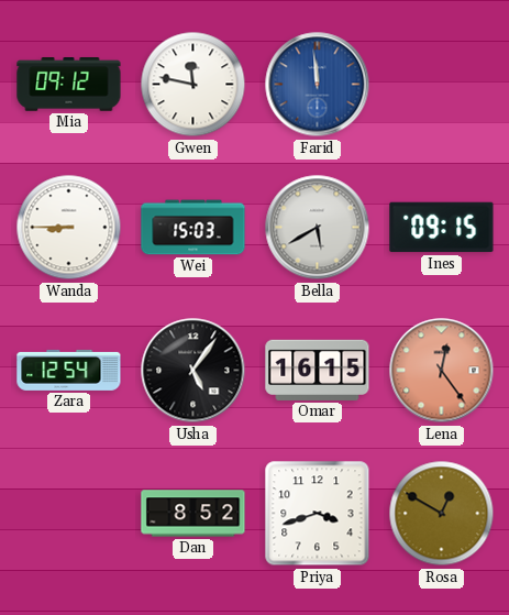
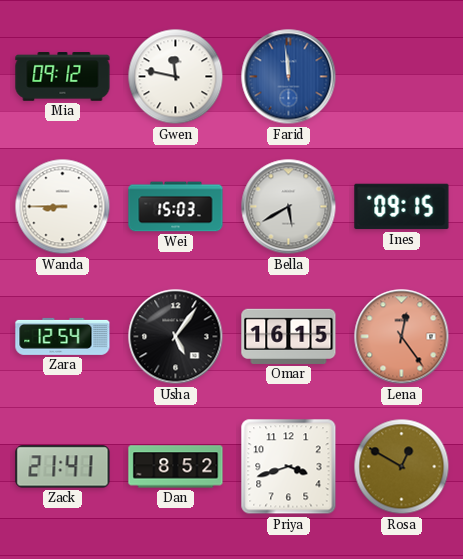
Zack: none -> 21:41
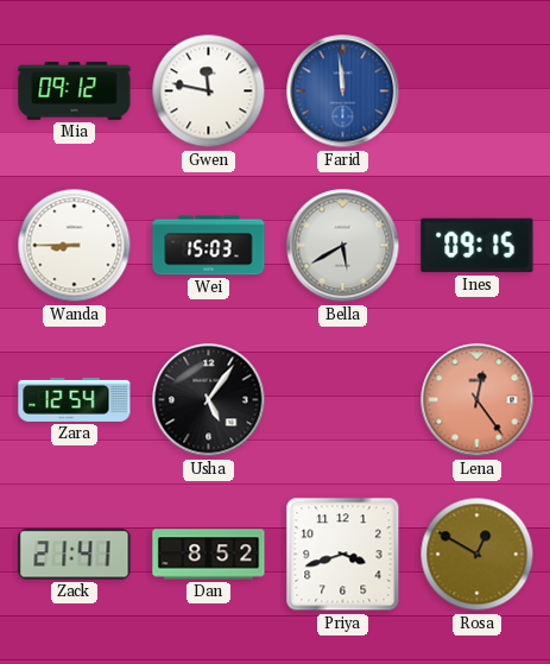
Omar: 16:15 -> none
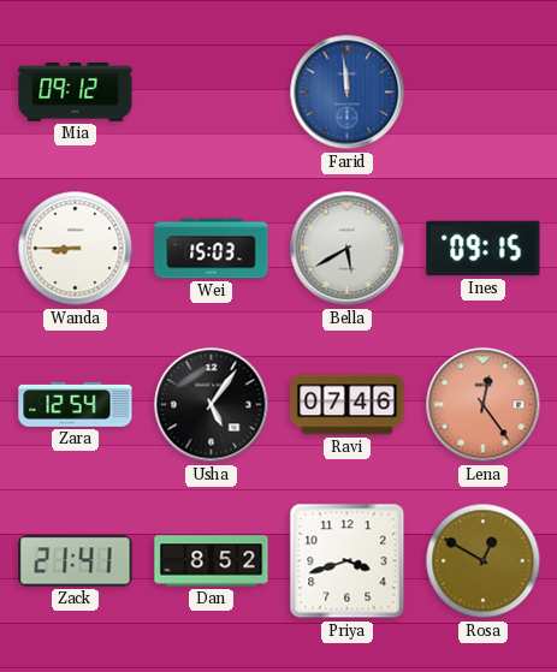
Gwen: 11:47 -> none
Ravi: none -> 07:46
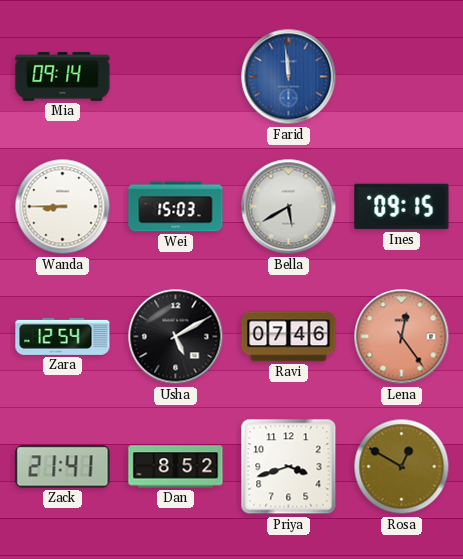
Mia: 09:12 -> 09:14
Usha: 5:06 -> 5:10
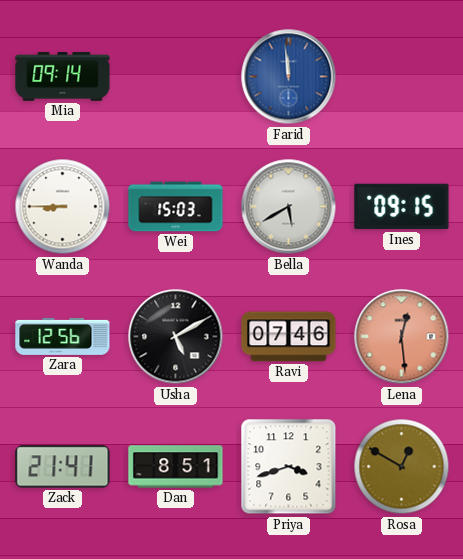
Zara: 12:54 -> 12:56
Lena: 12:24 -> 12:29
Dan: 8:52 -> 8:51
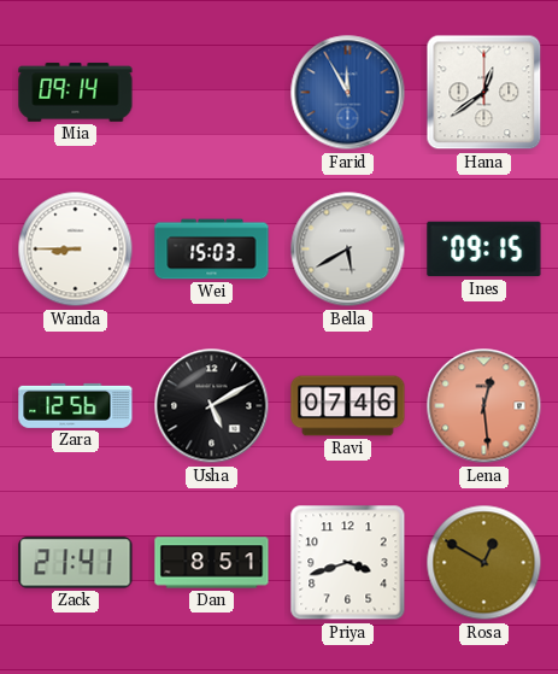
Farid: 11:59 -> 11:55
Hana: none -> 12:39
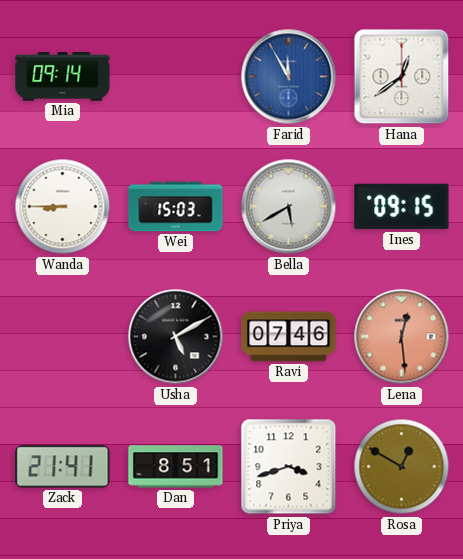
Zara: 12:56 -> none
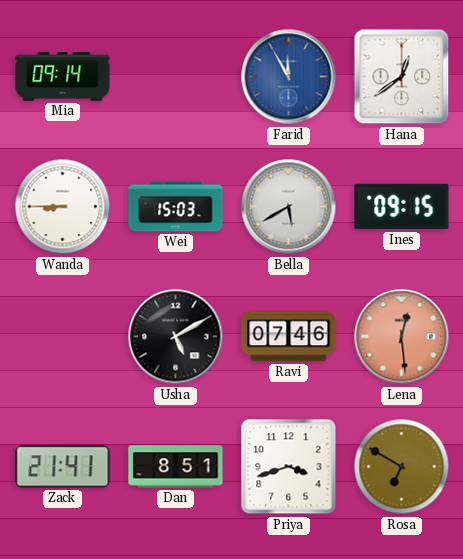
Rosa: 12:50 -> 6:50
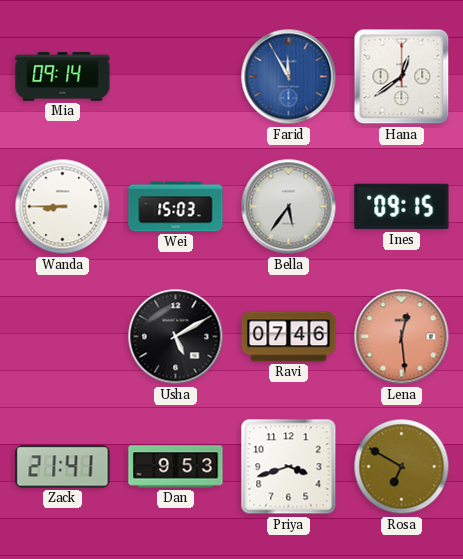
Bella: 5:40 -> 5:36
Dan: 8:51 -> 9:53
